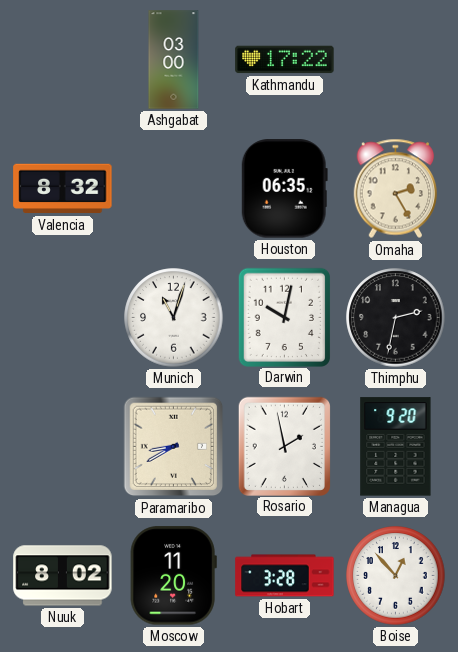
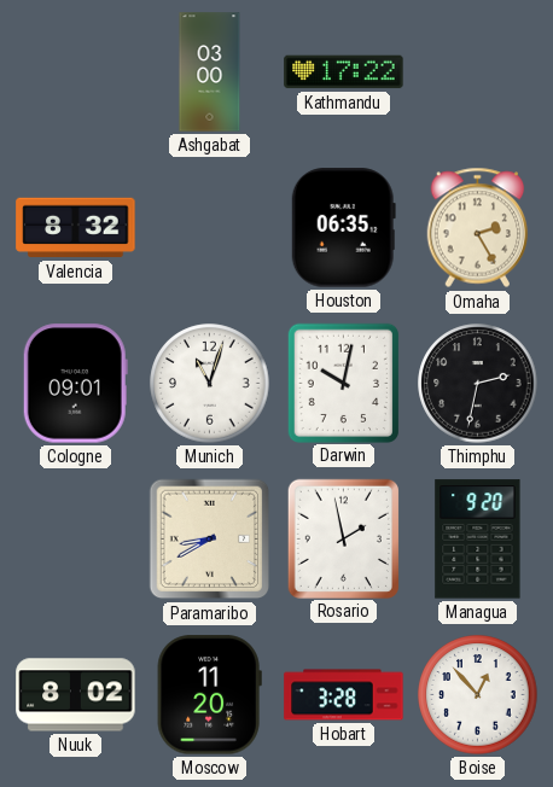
Cologne: none -> 09:01
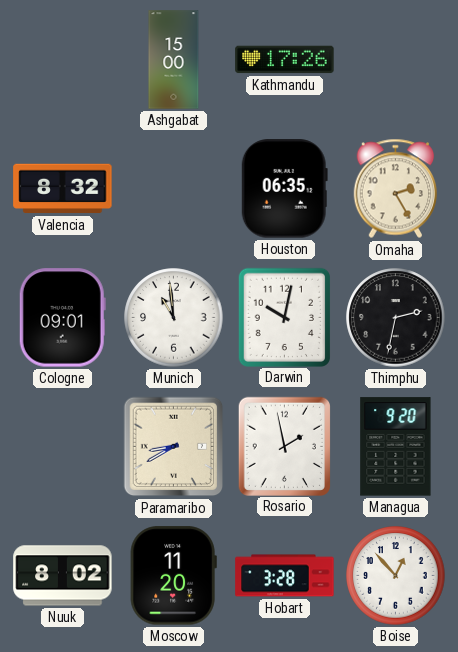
Ashgabat: 03:00 -> 15:00
Kathmandu: 17:22 -> 17:26
Munich: 11:03 -> 10:59
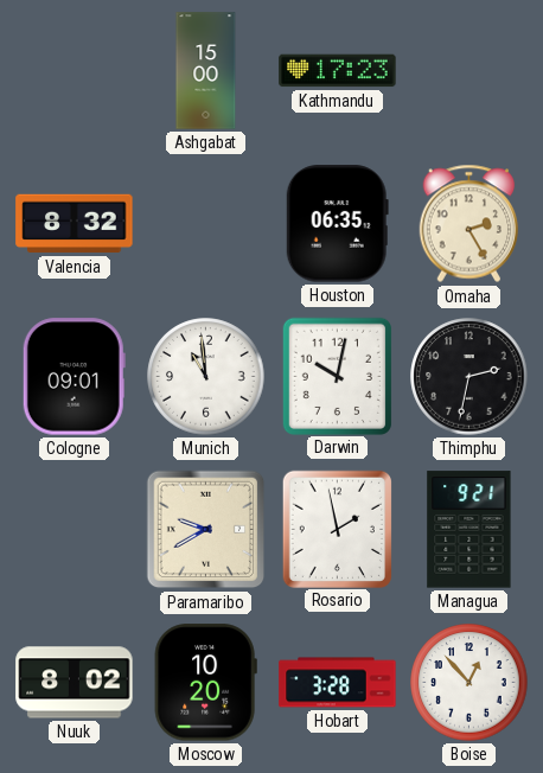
Kathmandu: 17:26 -> 17:23
Paramaribo: 8:40 -> 9:40
Managua: 9:20 -> 9:21
Moscow: 11:20 -> 10:20
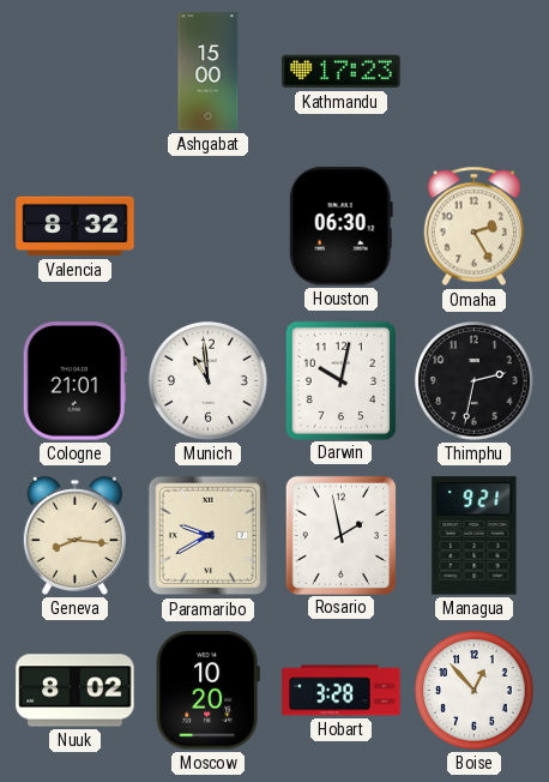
Houston: 06:35 -> 06:30
Cologne: 09:01 -> 21:01
Geneva: none -> 8:16
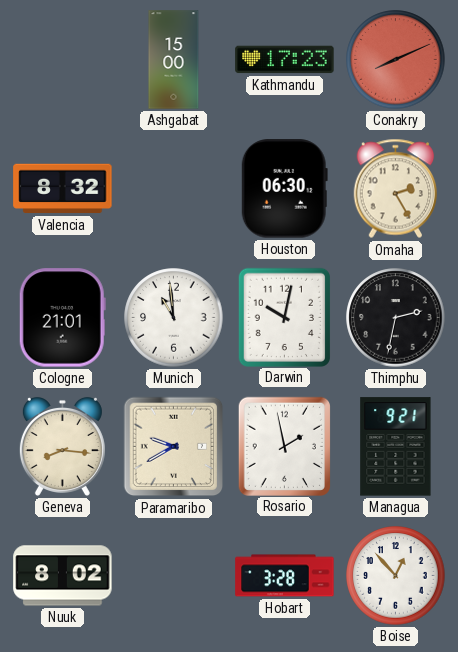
Conakry: none -> 8:11
Moscow: 10:20 -> none
